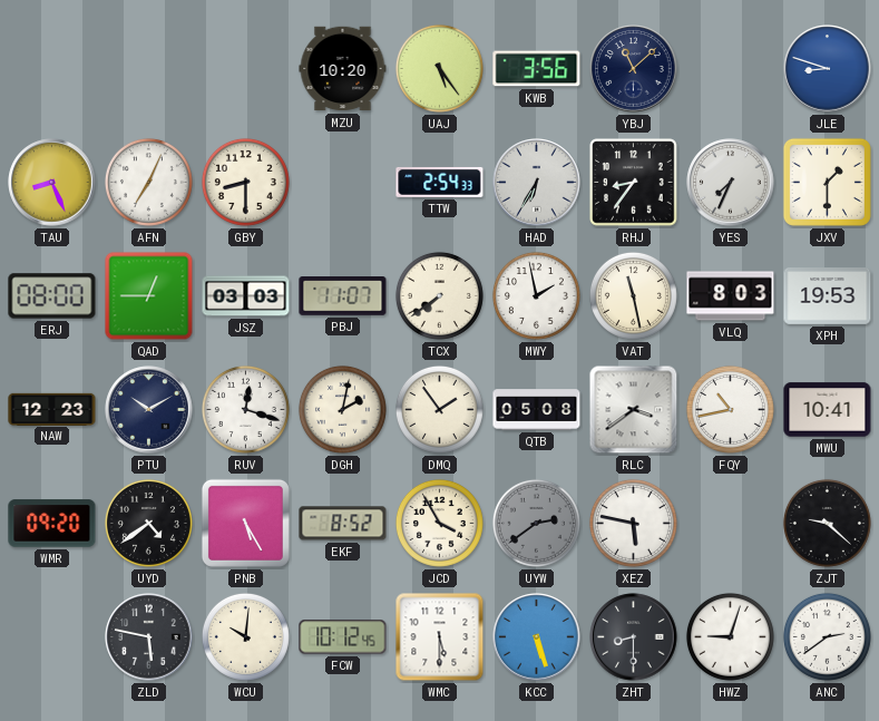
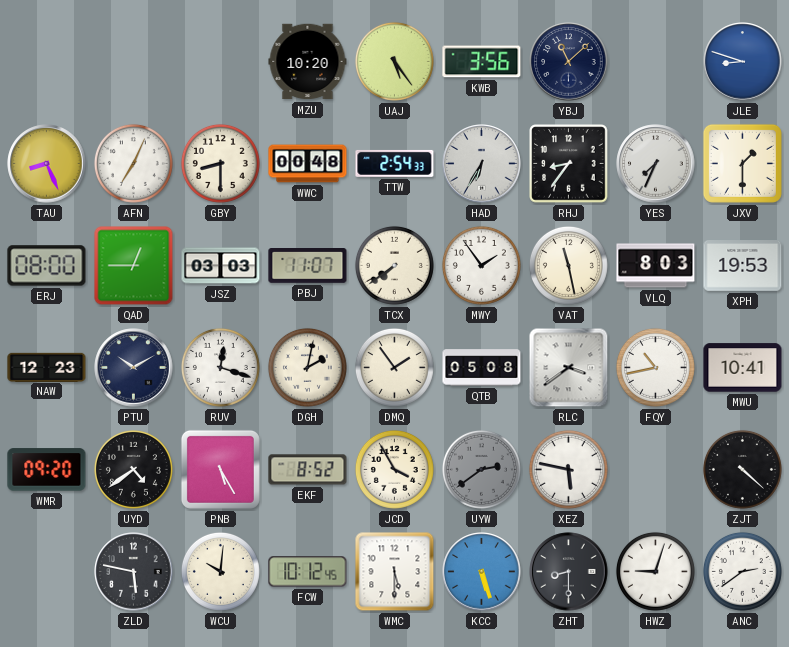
WWC: none -> 00:48
MWY: 1:58 -> 1:54
ZJT: 9:22 -> 4:22
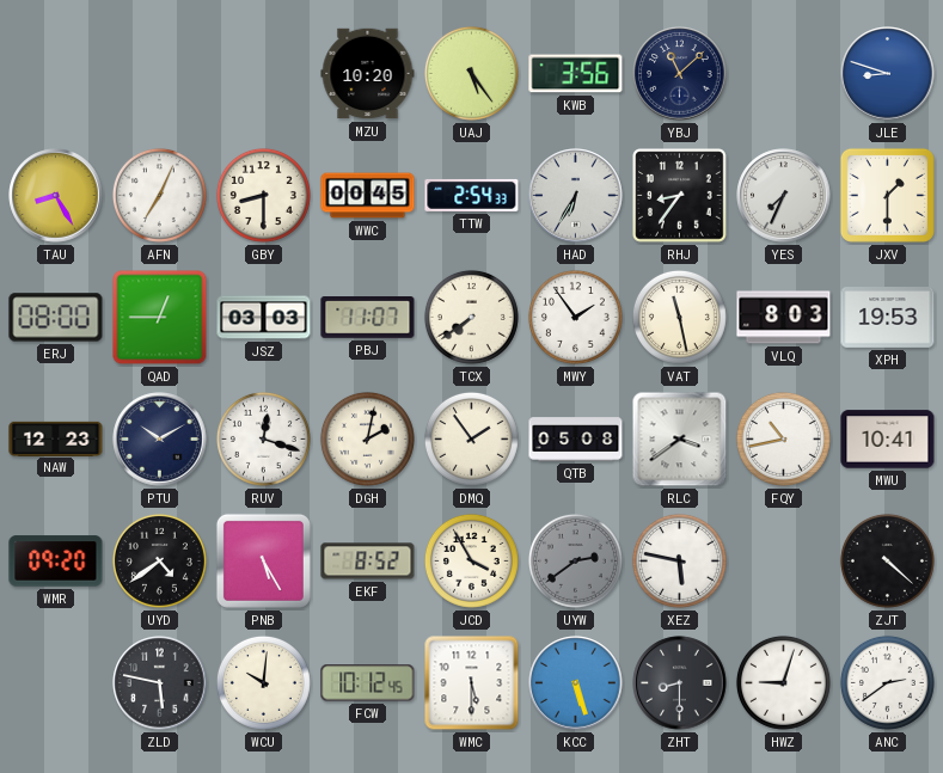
TAU: 8:26 -> 8:25
WWC: 00:48 -> 00:45
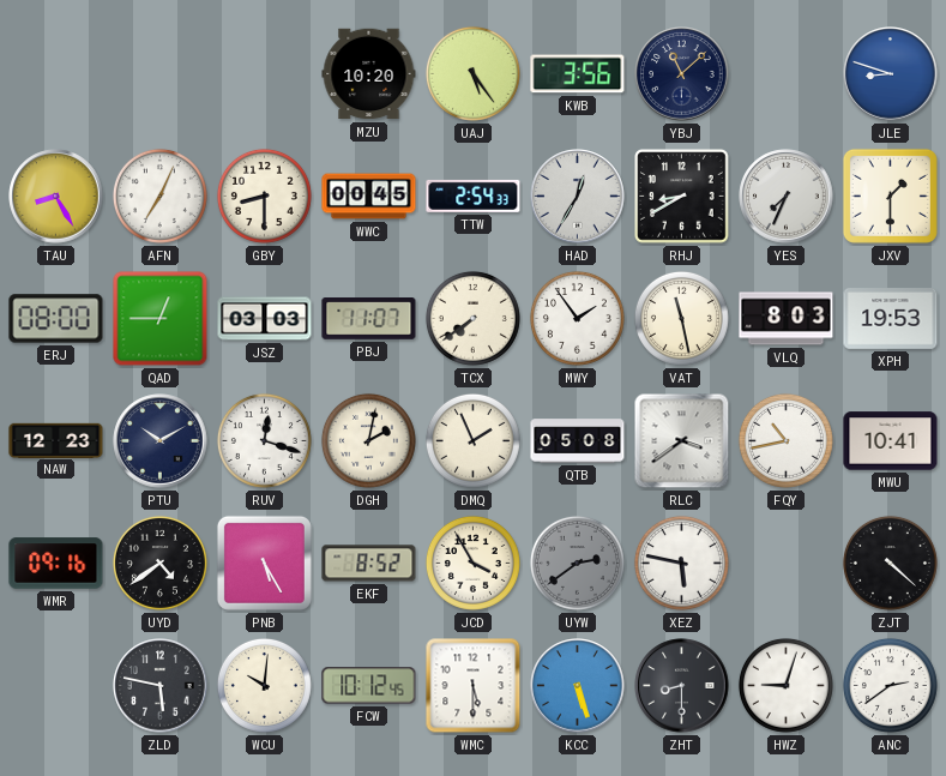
HAD: 6:35 -> 12:35
RHJ: 8:36 -> 8:40
DMQ: 1:54 -> 1:56
WMR: 09:20 -> 09:16
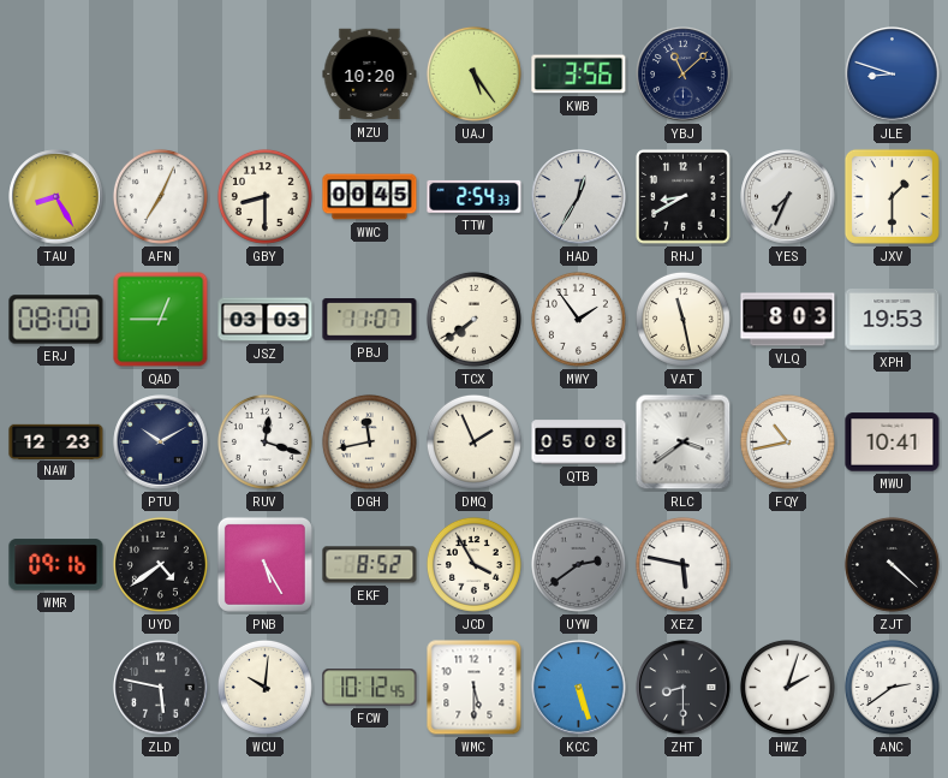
DGH: 2:02 -> 11:43
HWZ: 9:03 -> 2:03
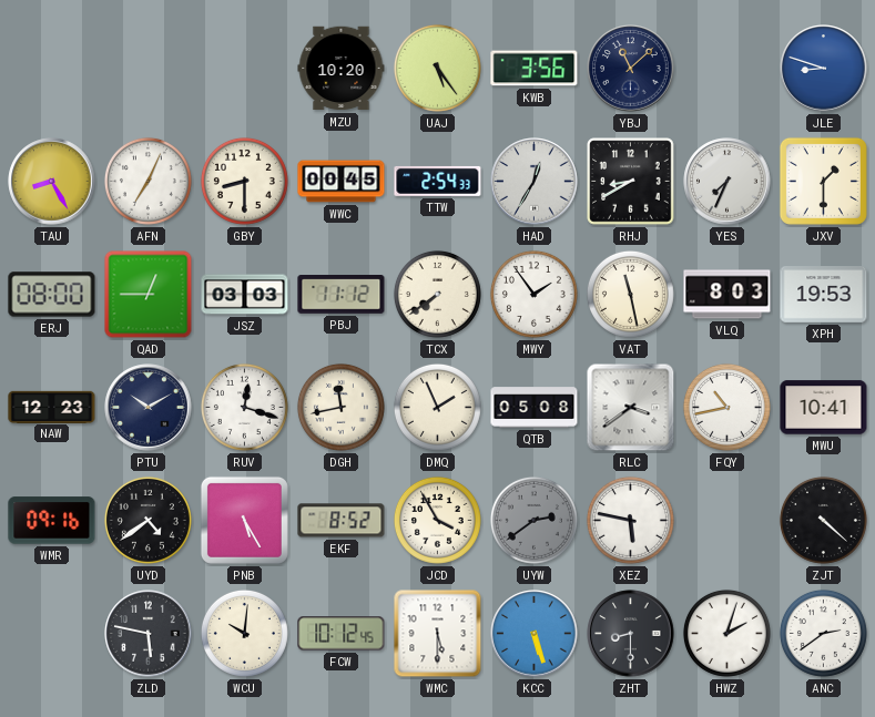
PBJ: 11:07 -> 11:12
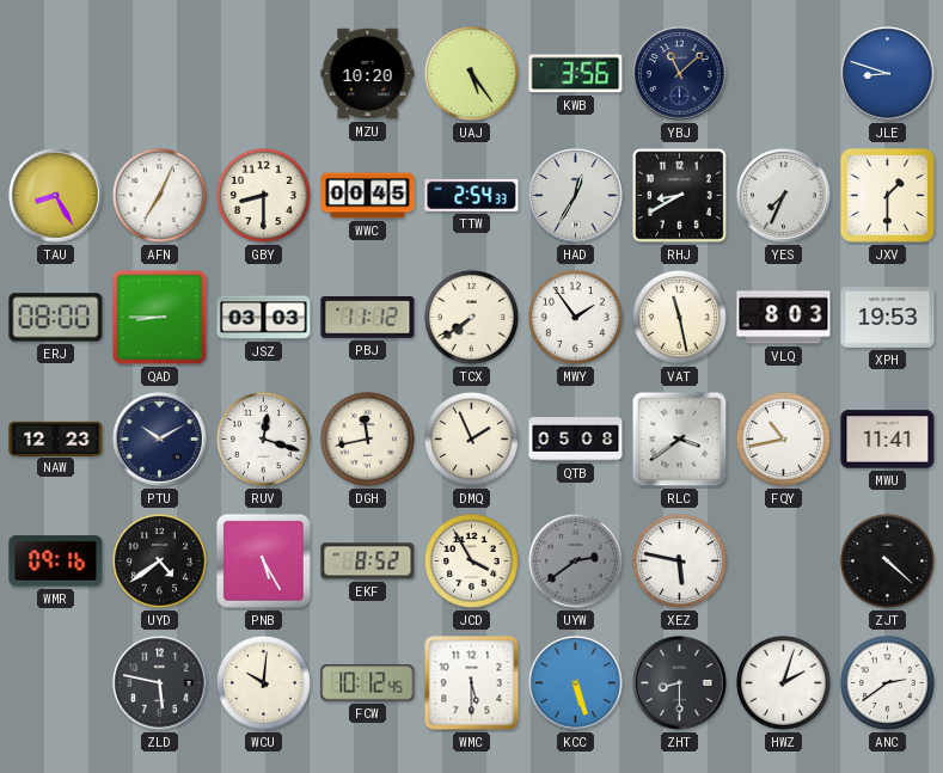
QAD: 12:45 -> 8:45
MWU: 10:41 -> 11:41
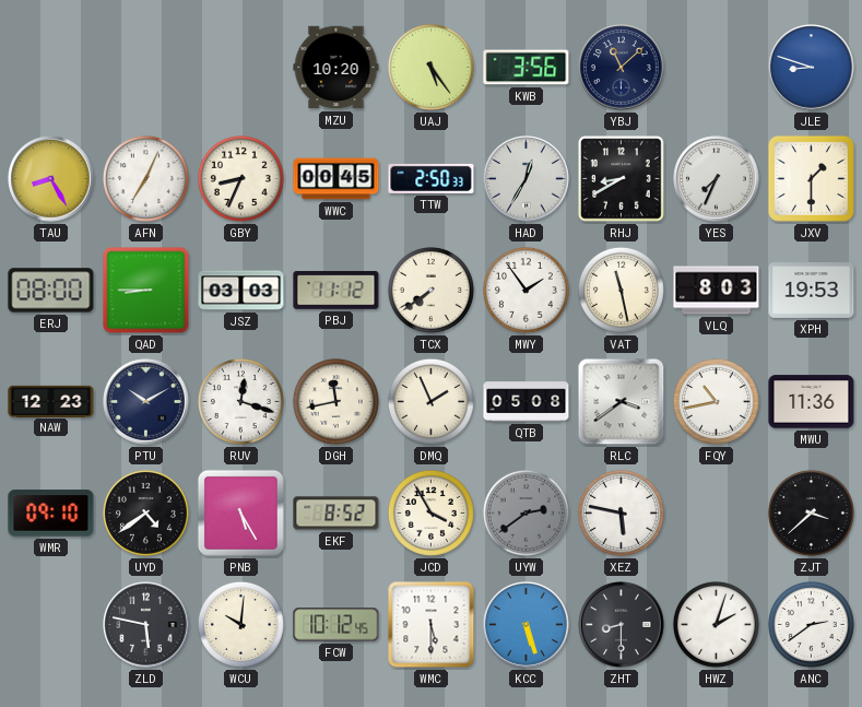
GBY: 8:30 -> 8:34
TTW: 2:54 -> 2:50
MWU: 11:41 -> 11:36
WMR: 09:16 -> 09:10
ZJT: 4:22 -> 3:38
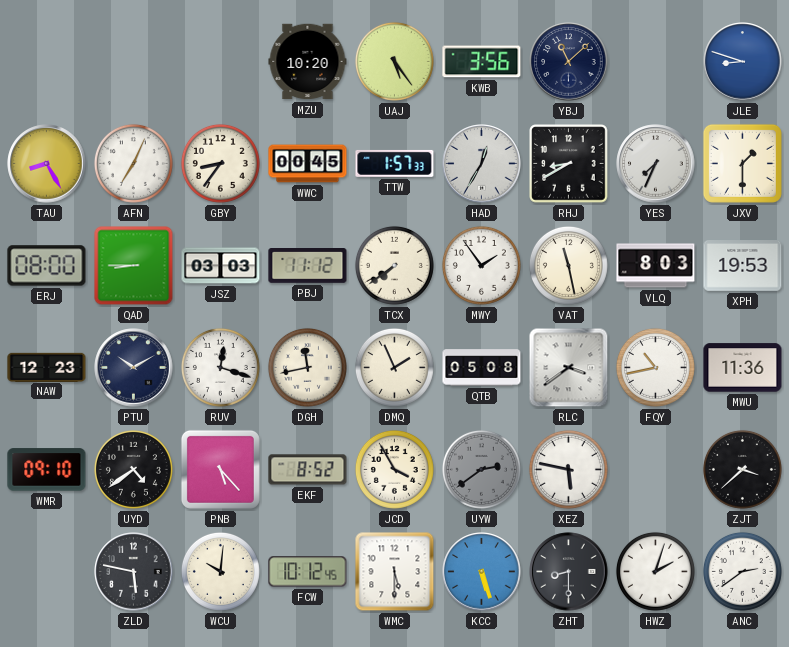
GBY: 8:34 -> 8:36
TTW: 2:50 -> 1:57
PNB: 5:25 -> 5:23
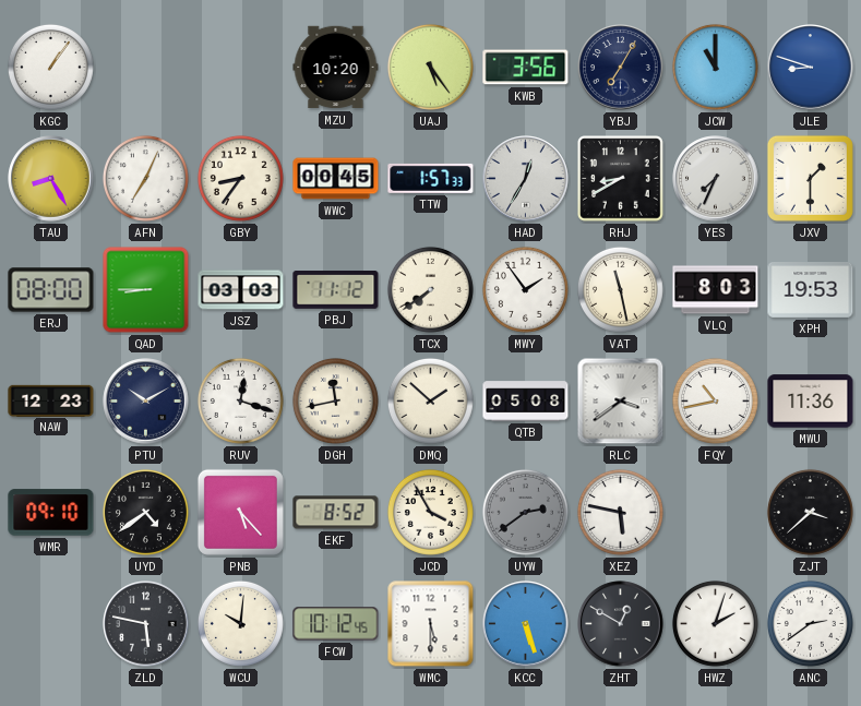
KGC: none -> 1:06
YBJ: 11:08 -> 7:05
JCW: none -> 11:00
DMQ: 1:56 -> 1:52
ZHT: 8:30 -> 12:50
